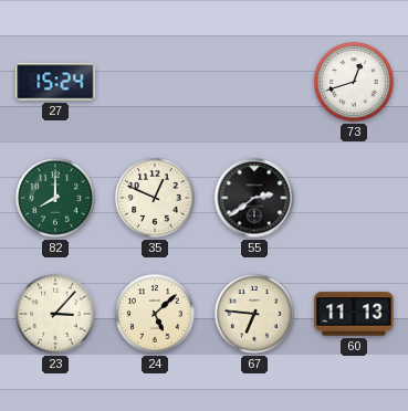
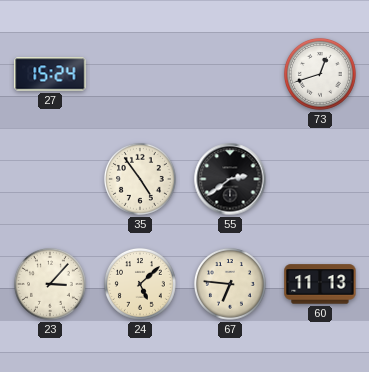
82: 8:00 -> none
35: 12:49 -> 4:54
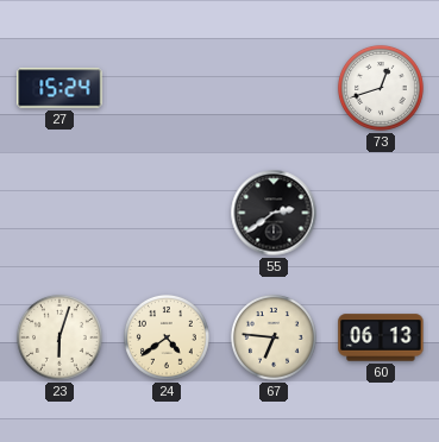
35: 4:54 -> none
23: 3:07 -> 6:03
24: 5:08 -> 4:39
60: 11:13 -> 06:13
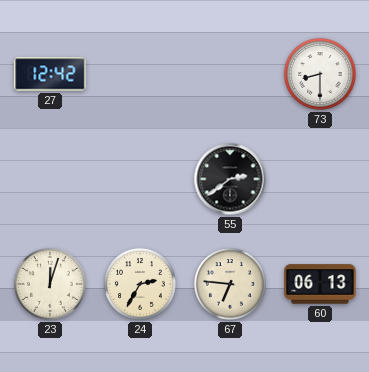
27: 15:24 -> 12:42
73: 12:42 -> 8:30
23: 6:03 -> 12:03
24: 4:39 -> 2:35
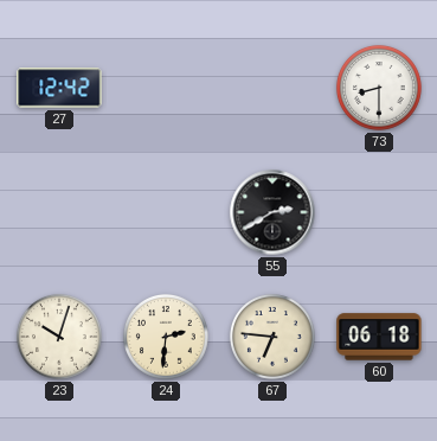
55: 2:39 -> 2:40
23: 12:03 -> 10:03
24: 2:35 -> 2:31
60: 06:13 -> 06:18
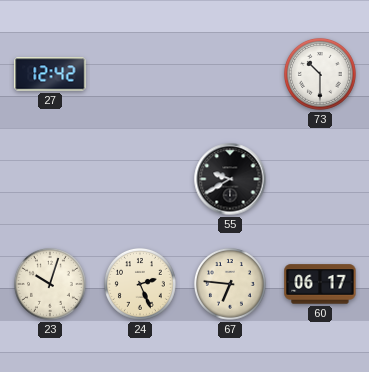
73: 8:30 -> 10:30
55: 2:40 -> 9:40
24: 2:31 -> 2:26
60: 06:18 -> 06:17
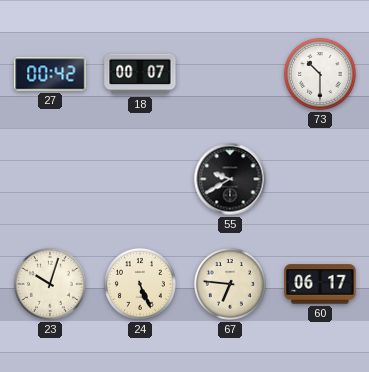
27: 12:42 -> 00:42
18: none -> 00:07
24: 2:26 -> 5:26
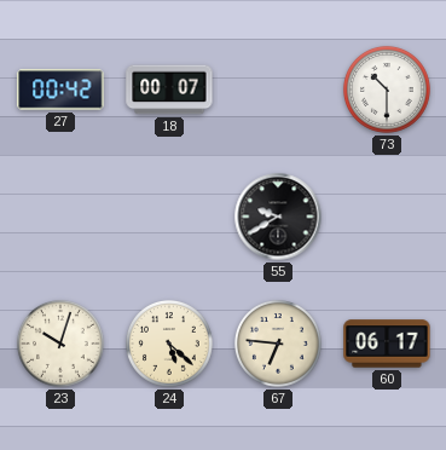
24: 5:26 -> 5:22
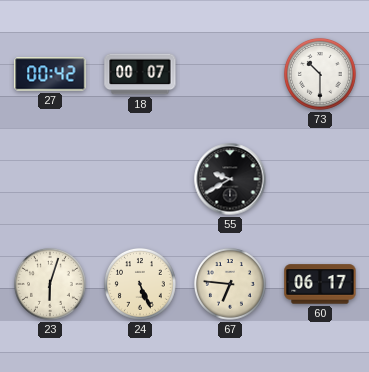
23: 10:03 -> 6:03
24: 5:22 -> 5:26
